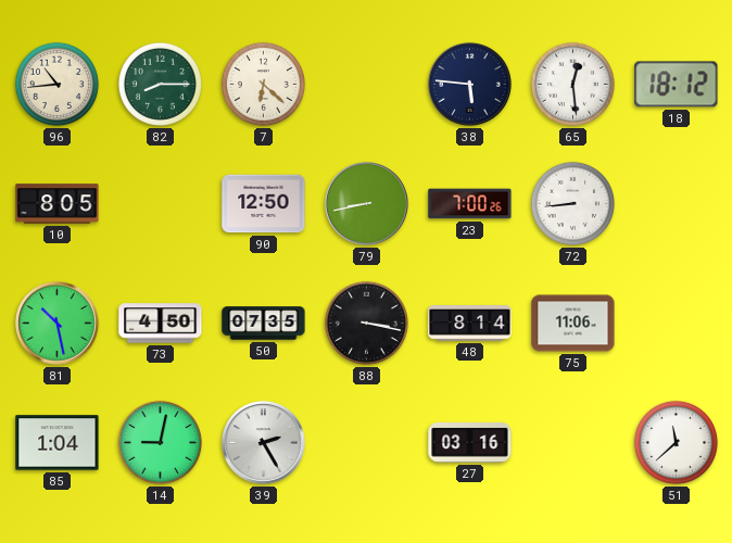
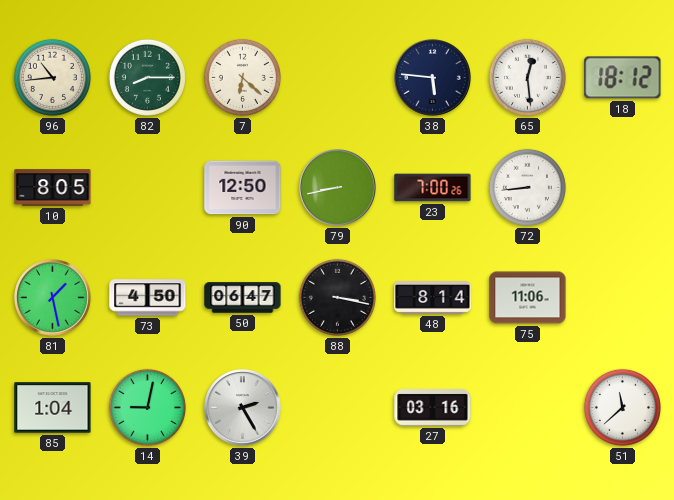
81: 10:28 -> 1:28
50: 07:35 -> 06:47
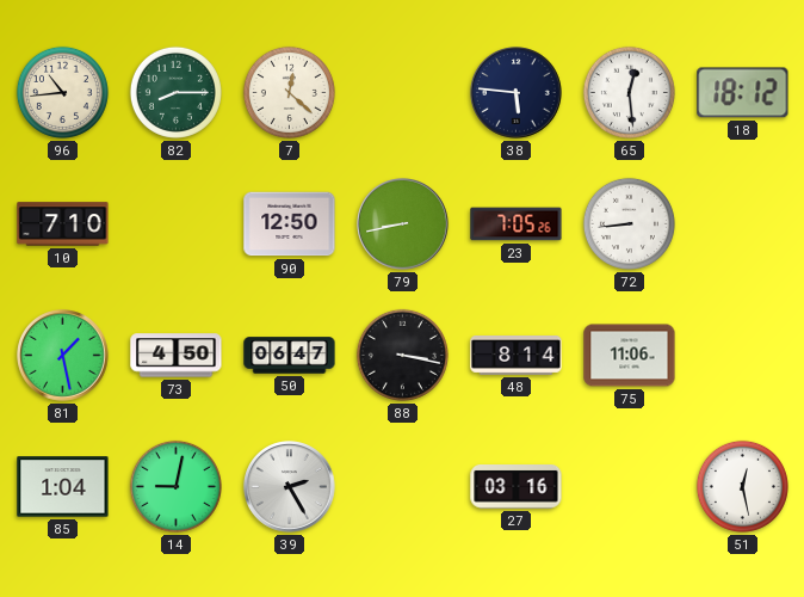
7: 6:22 -> 12:22
10: 8:05 -> 7:10
23: 7:00 -> 7:05
51: 11:38 -> 12:28
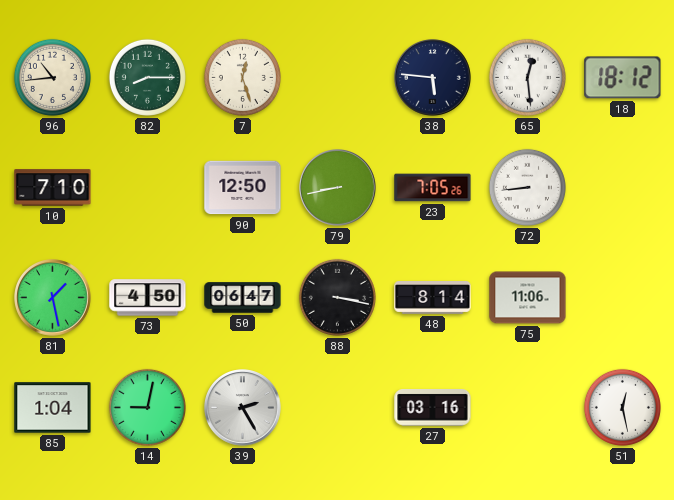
7: 12:22 -> 12:27
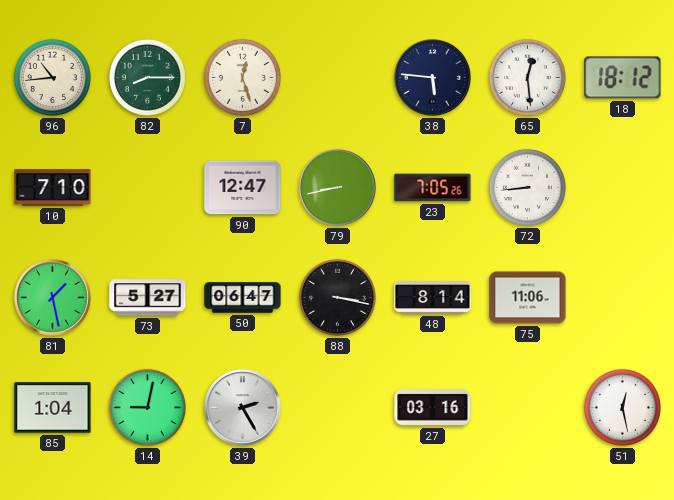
90: 12:50 -> 12:47
73: 4:50 -> 5:27
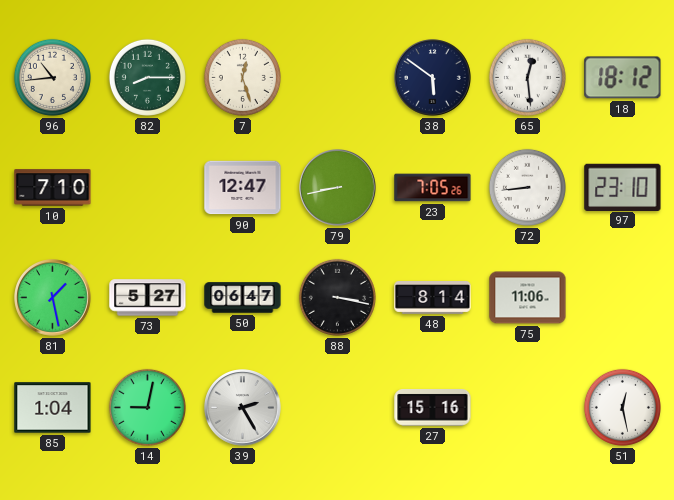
38: 5:46 -> 5:51
97: none -> 23:10
27: 03:16 -> 15:16
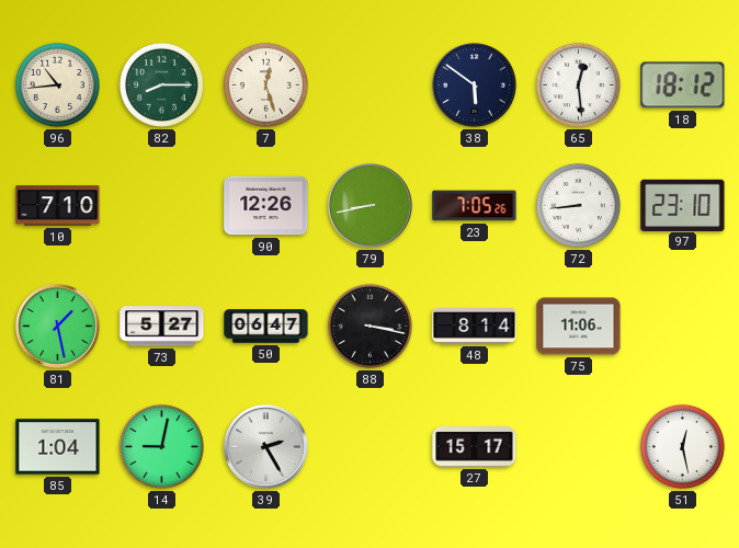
90: 12:47 -> 12:26
27: 15:16 -> 15:17
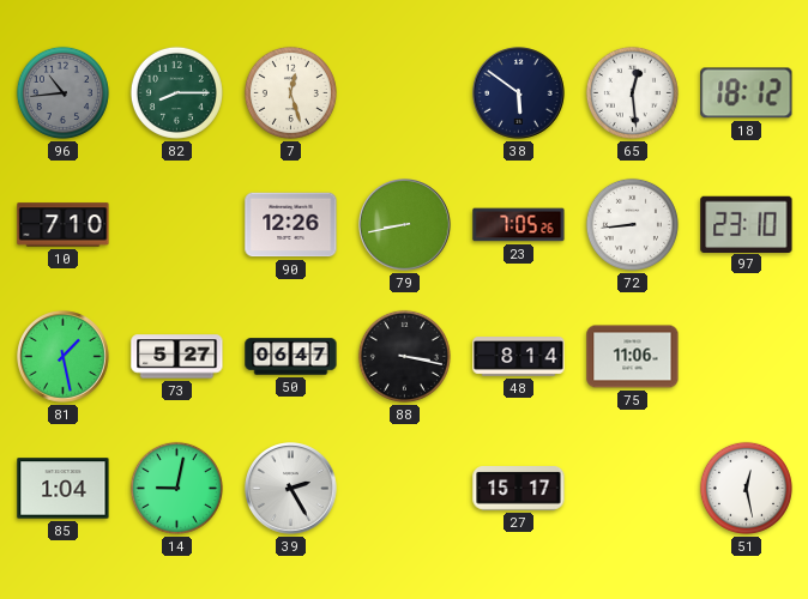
96 dial: cream -> grey
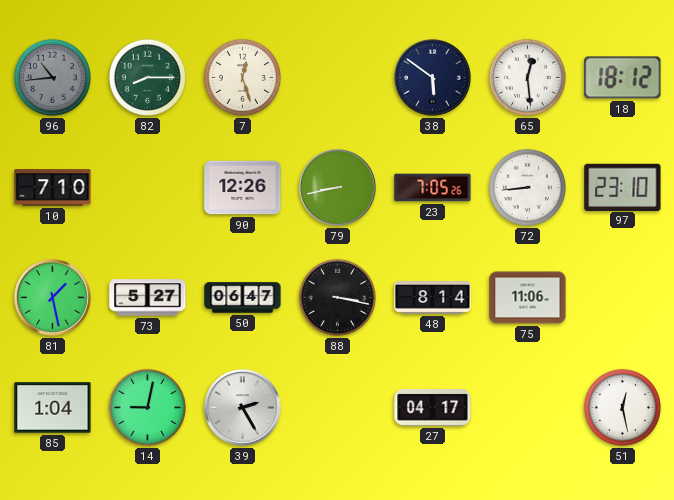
27: 15:17 -> 04:17
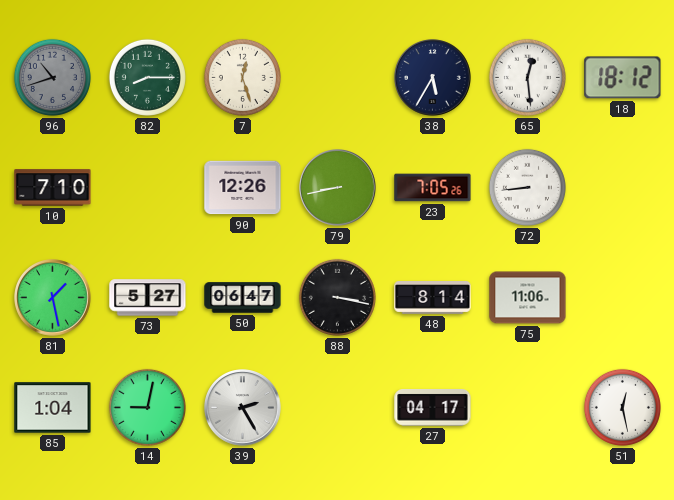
96: 10:44 -> 10:42
38: 5:51 -> 5:35
97: 23:10 -> none
